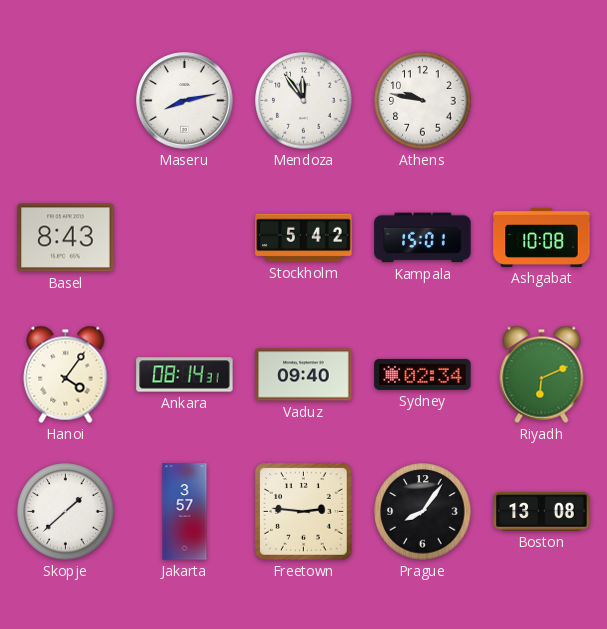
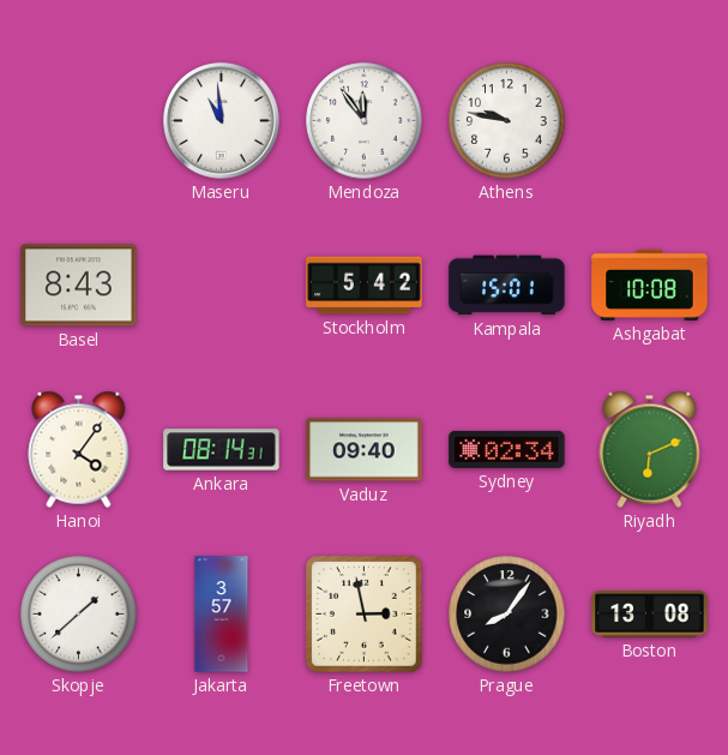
Maseru: 8:13 -> 10:59
Freetown: 2:46 -> 2:58
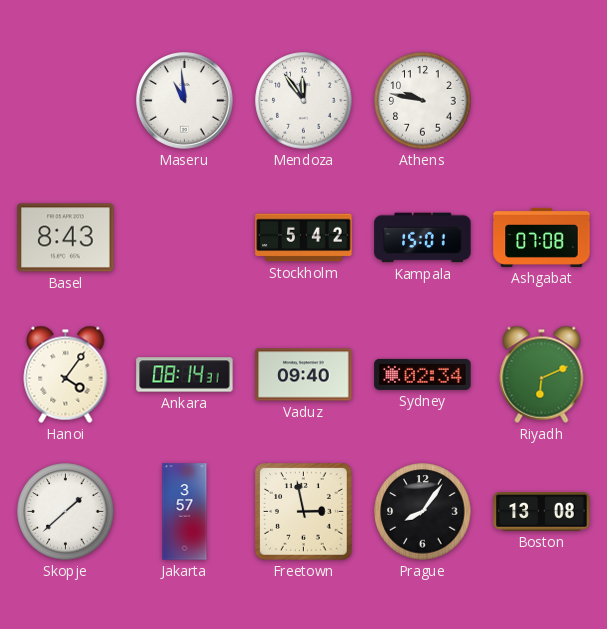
Ashgabat: 10:08 -> 07:08
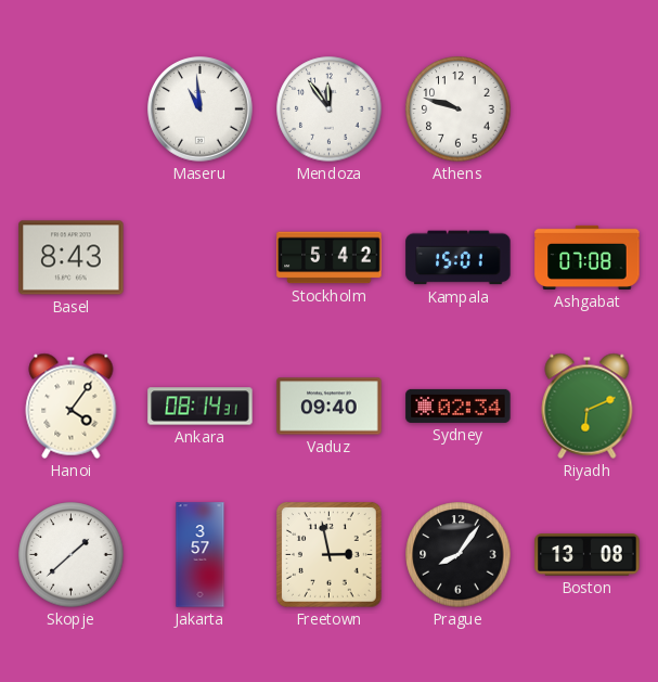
Athens: 9:47 -> 9:48
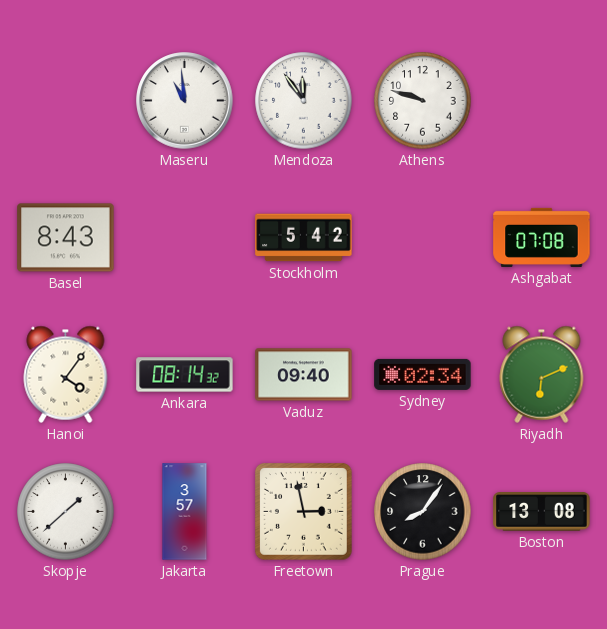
Kampala: 15:01 -> none
Ankara: 08:14:31 -> 08:14:32
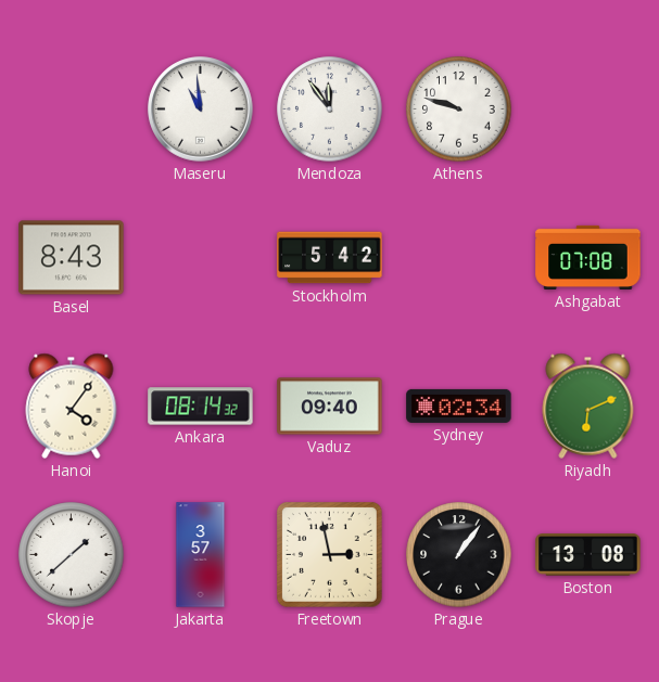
Prague: 8:06 -> 1:06
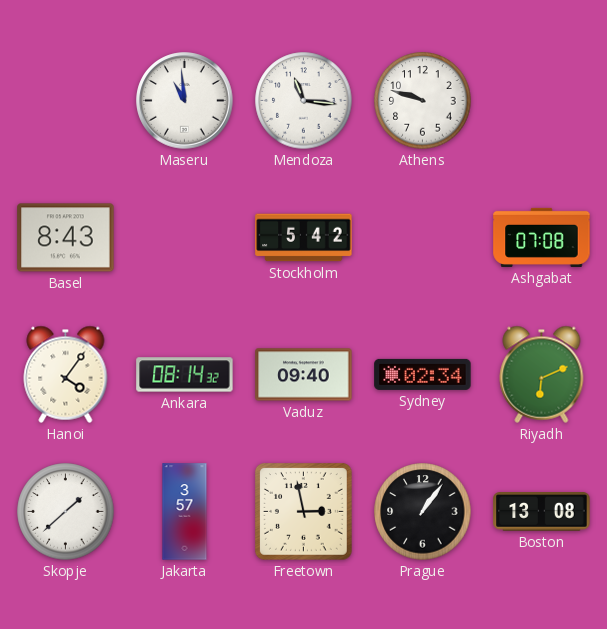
Mendoza: 11:54 -> 11:16
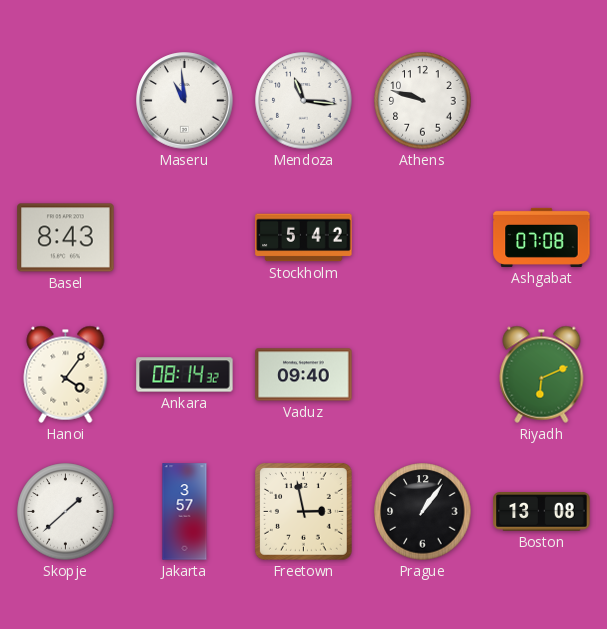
Sydney: 02:34 -> none
